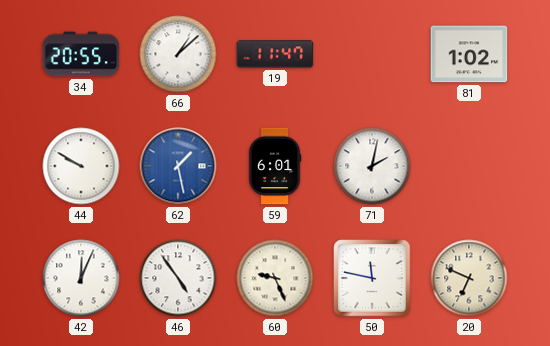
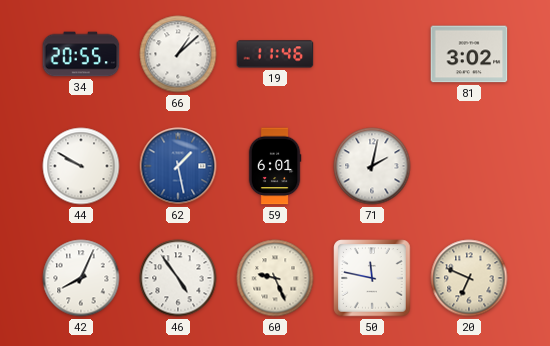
19: 11:47 -> 11:46
81: 1:02 -> 3:02
42: 12:04 -> 8:04
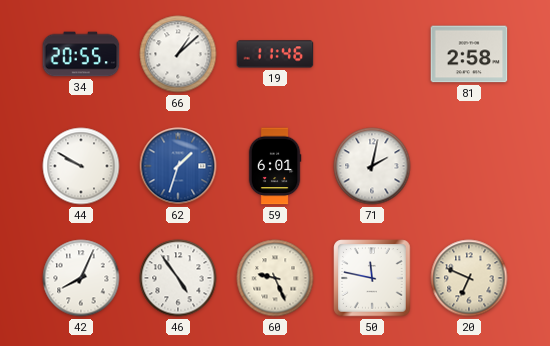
81: 3:02 -> 2:58
62: 1:28 -> 1:33
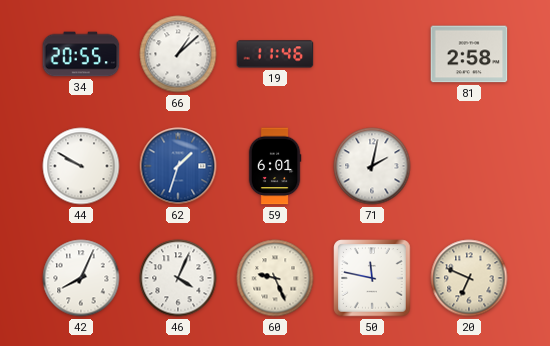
46: 4:54 -> 4:04
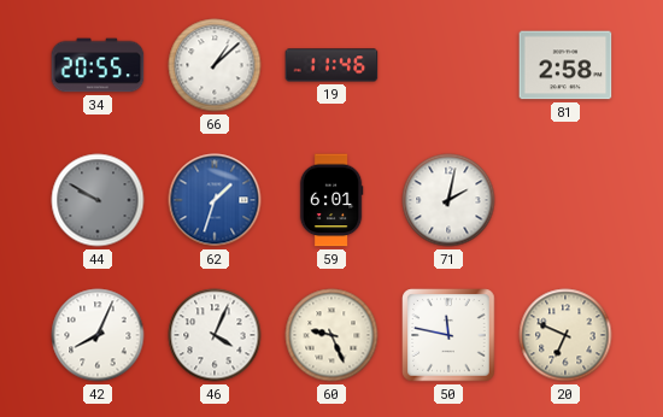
44 dial: white -> grey
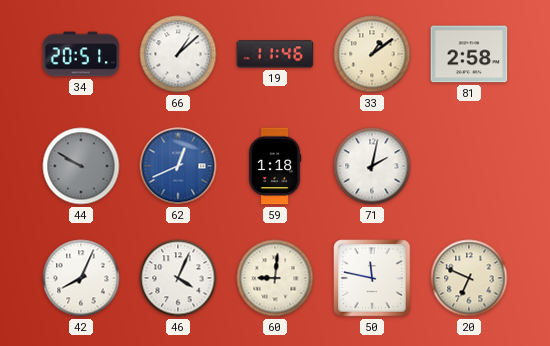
34: 20:55 -> 20:51
33: none -> 1:09
62: 1:33 -> 12:41
59: 6:01 -> 1:18
60: 9:26 -> 9:01
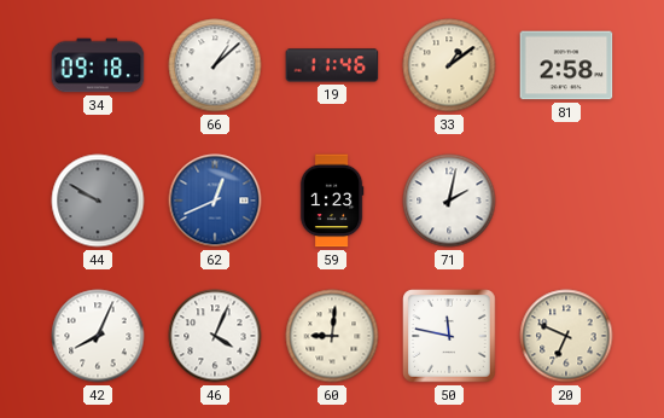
34: 20:51 -> 09:18
59: 1:18 -> 1:23
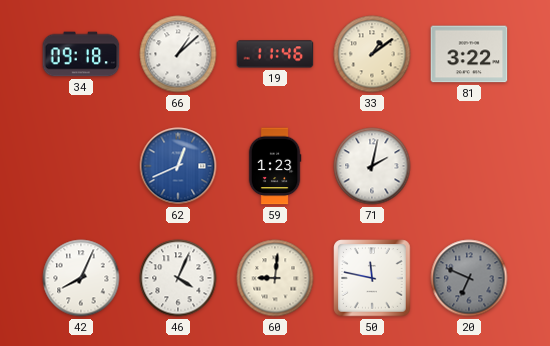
81: 2:58 -> 3:22
44: 9:50 -> none
20 dial: cream -> grey
